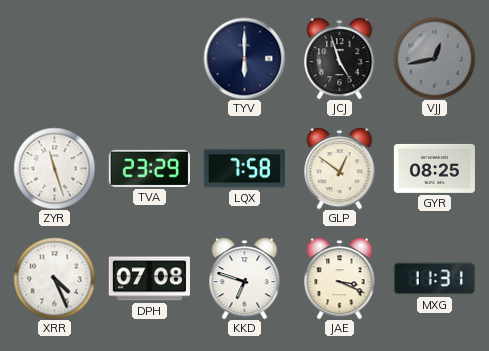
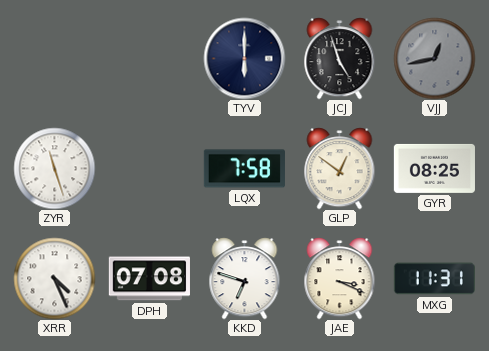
TVA: 23:29 -> none
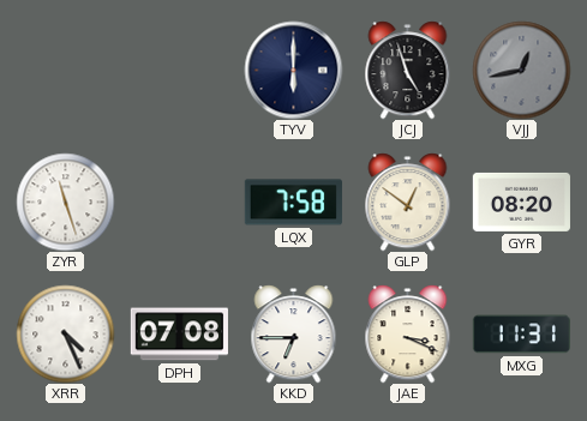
GYR: 08:25 -> 08:20
KKD: 6:48 -> 6:45
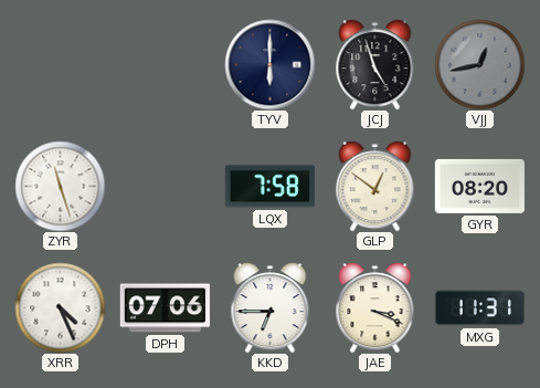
DPH: 07:08 -> 07:06
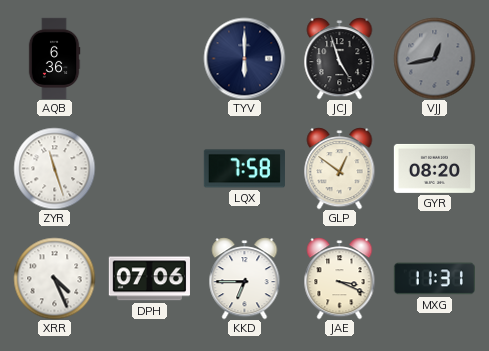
AQB: none -> 6:36
